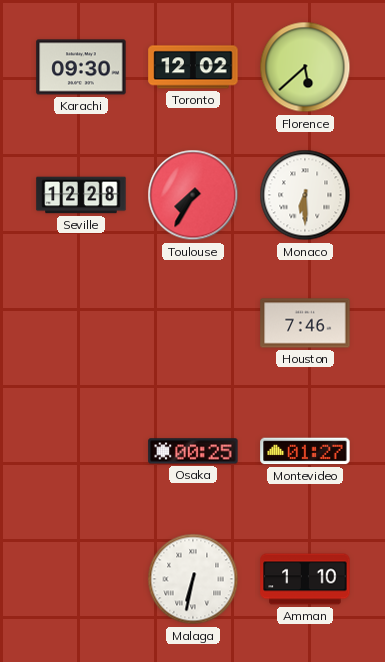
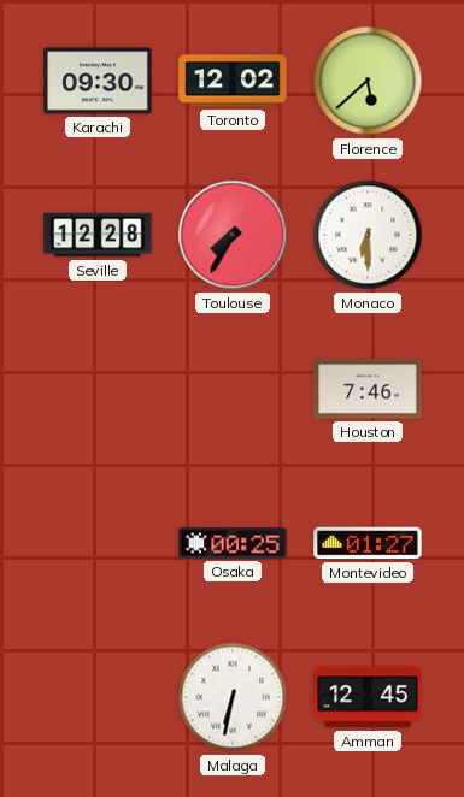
Amman: 1:10 -> 12:45
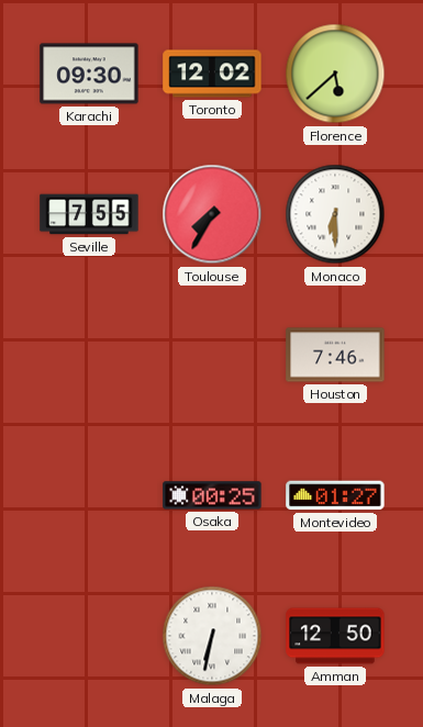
Seville: 12:28 -> 7:55
Amman: 12:45 -> 12:50
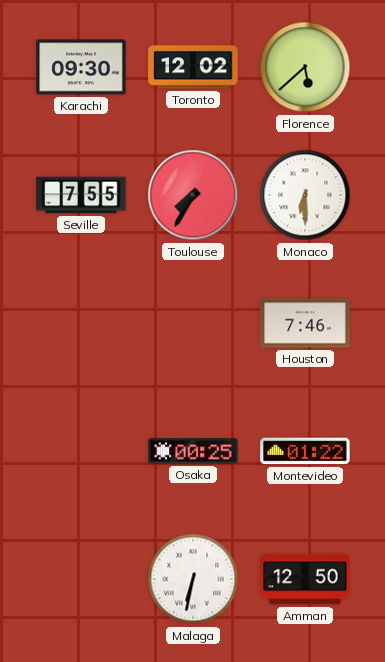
Montevideo: 01:27 -> 01:22
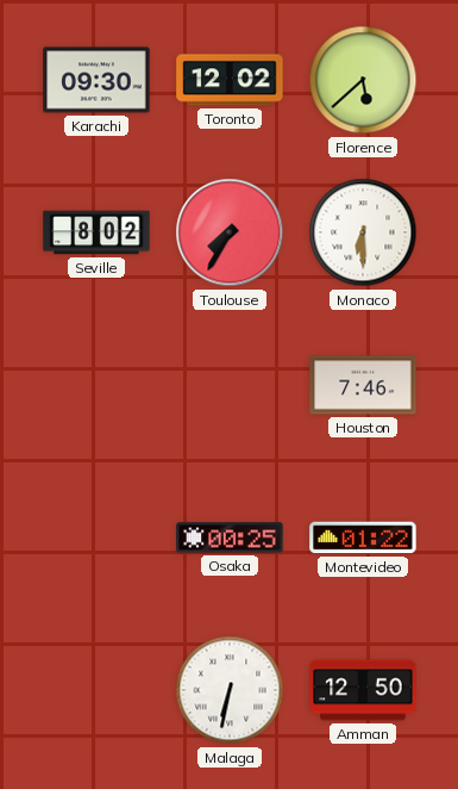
Seville: 7:55 -> 8:02
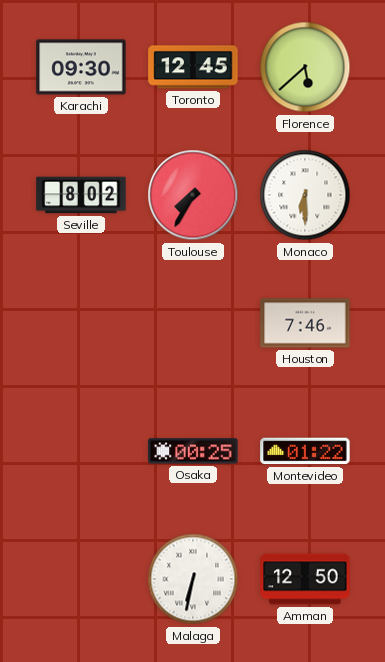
Toronto: 12:02 -> 12:45
